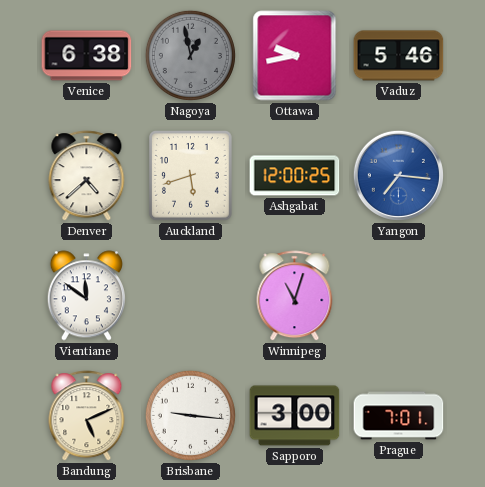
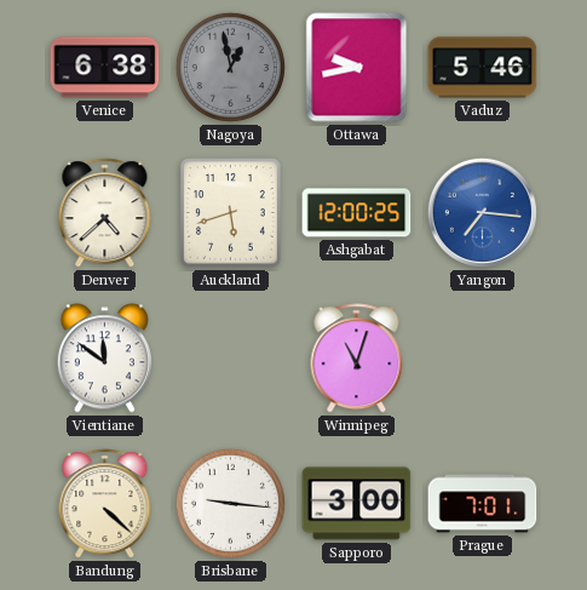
Bandung: 5:11 -> 4:22
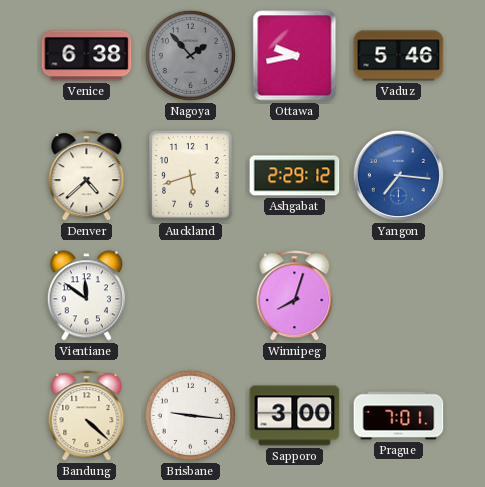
Nagoya: 12:58 -> 1:53
Ashgabat: 12:00 -> 2:29
Winnipeg: 11:03 -> 8:03
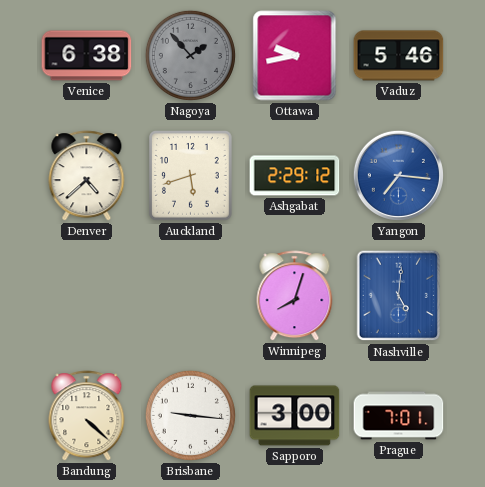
Vientiane: 11:51 -> none
Nashville: none -> 5:01
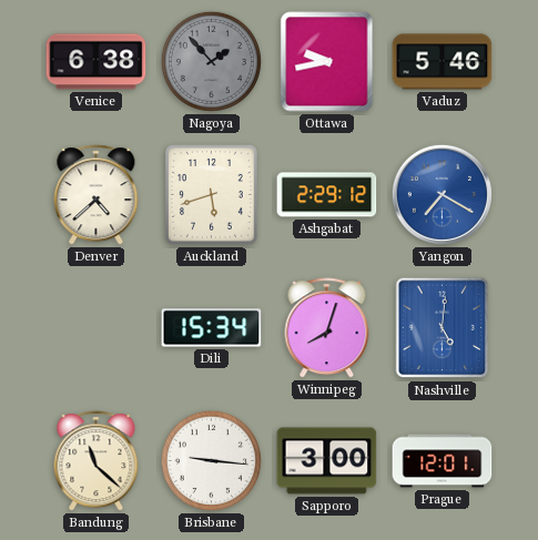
Yangon: 7:16 -> 7:20
Dili: none -> 15:34
Bandung: 4:22 -> 11:22
Prague: 7:01 -> 12:01
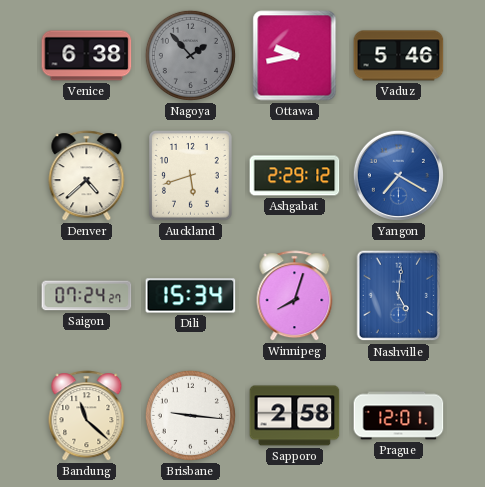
Saigon: none -> 07:24
Sapporo: 3:00 -> 2:58
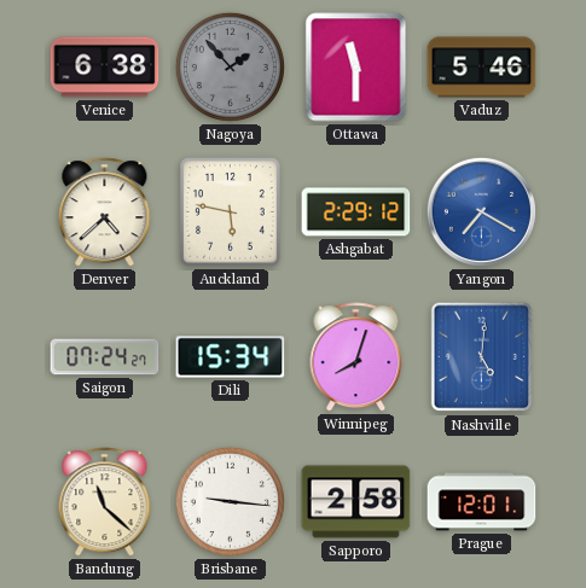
Ottawa: 9:43 -> 11:30
Auckland: 5:42 -> 5:47
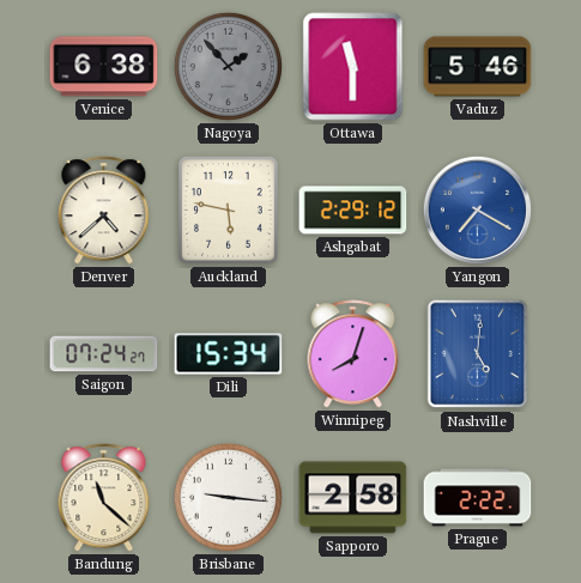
Prague: 12:01 -> 2:22
